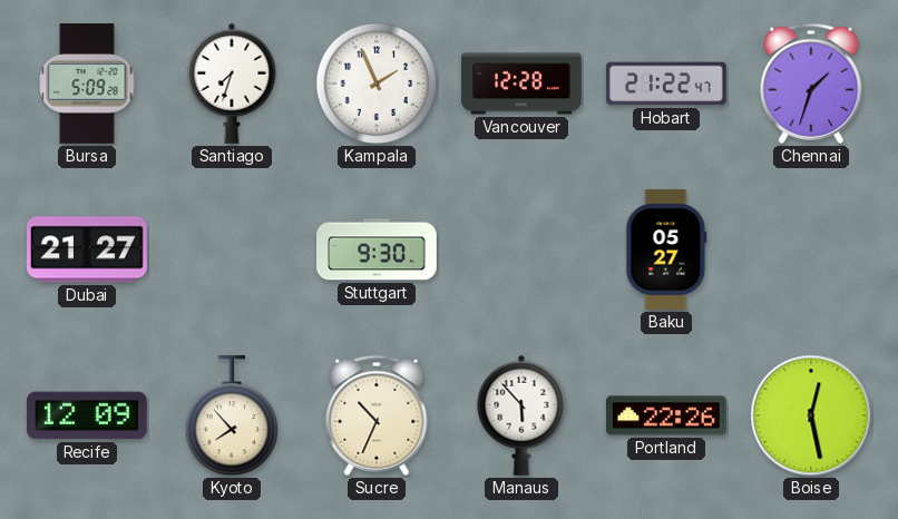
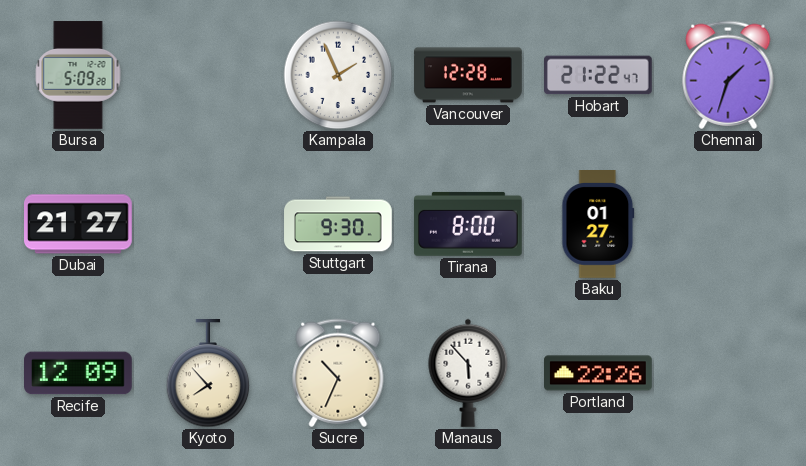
Santiago: 7:33 -> none
Tirana: none -> 8:00
Baku: 05:27 -> 01:27
Boise: 12:28 -> none
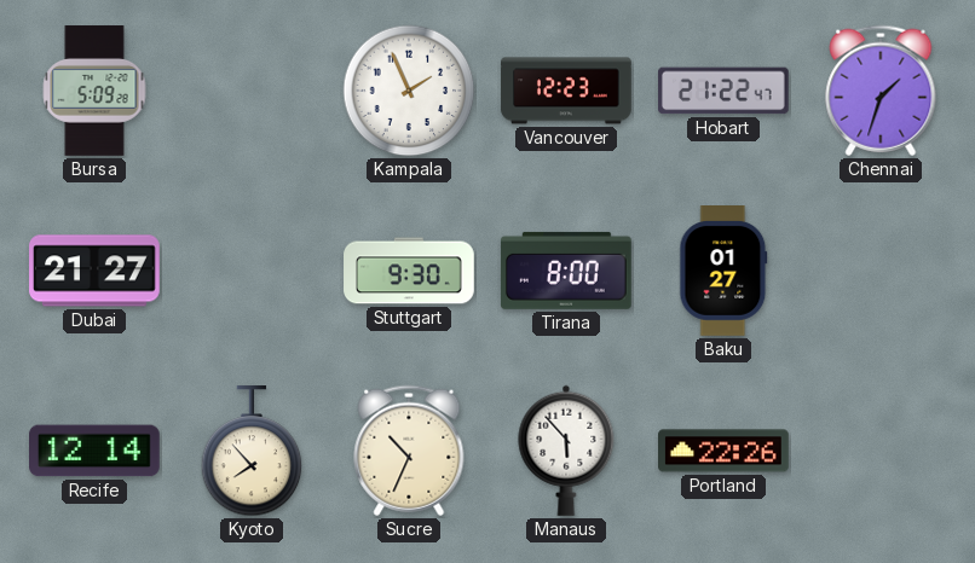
Vancouver: 12:28 -> 12:23
Recife: 12:09 -> 12:14
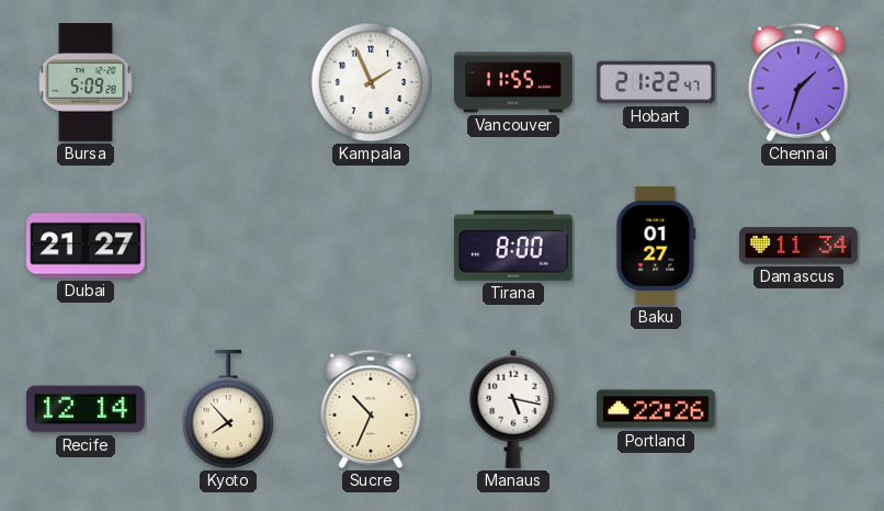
Vancouver: 12:23 -> 11:55
Stuttgart: 9:30 -> none
Damascus: none -> 11:34
Manaus: 5:53 -> 5:17
